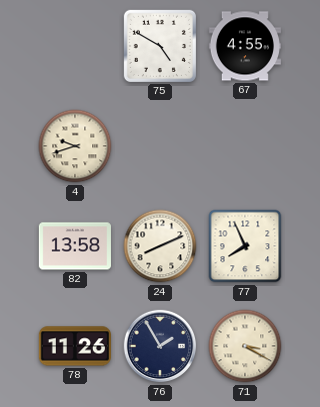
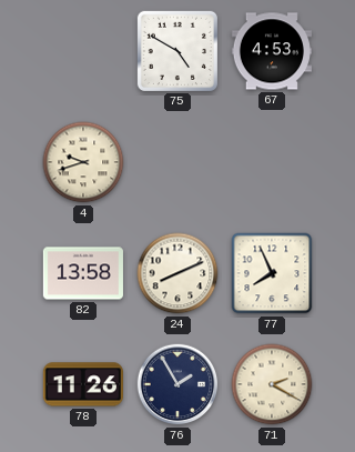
67: 4:55 -> 4:53
71: 3:20 -> 2:20
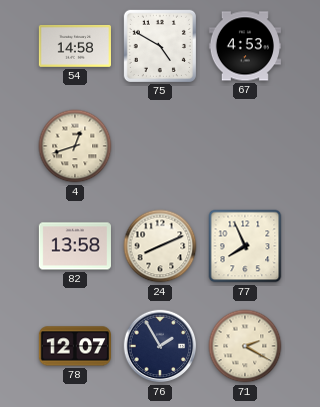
54: none -> 14:58
4: 9:42 -> 12:42
78: 11:26 -> 12:07
